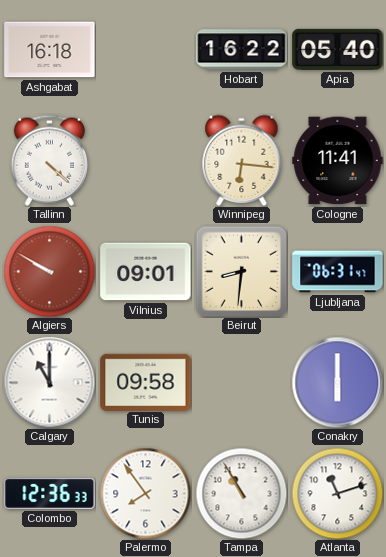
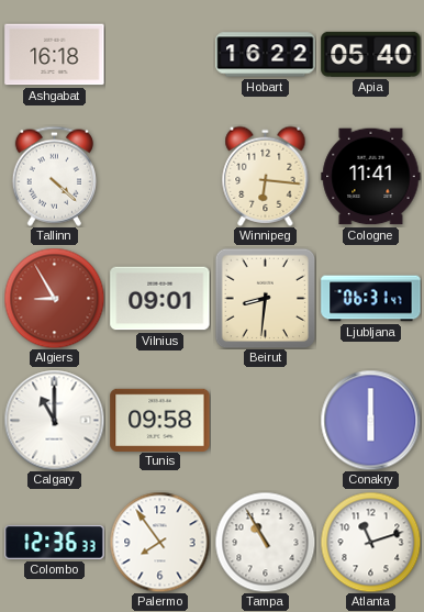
Algiers: 9:50 -> 8:55
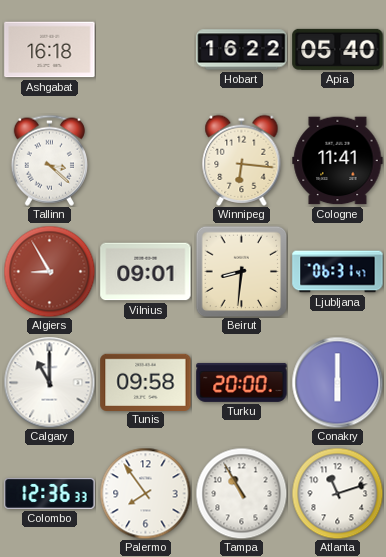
Tallinn: 4:22 -> 3:22
Turku: none -> 20:00
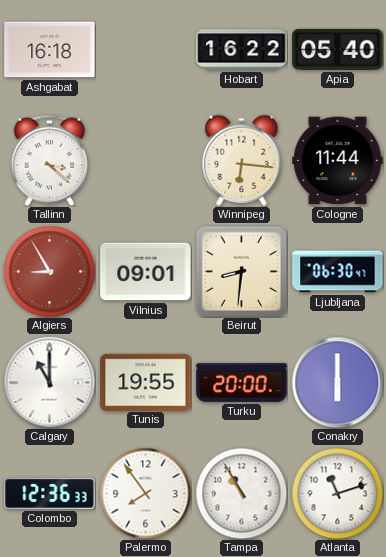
Cologne: 11:41 -> 11:44
Ljubljana: 06:31 -> 06:30
Tunis: 09:58 -> 19:55
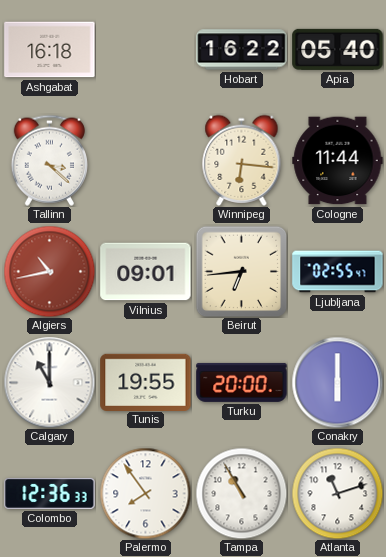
Algiers: 8:55 -> 10:43
Beirut: 8:31 -> 6:44
Ljubljana: 06:30 -> 02:55
